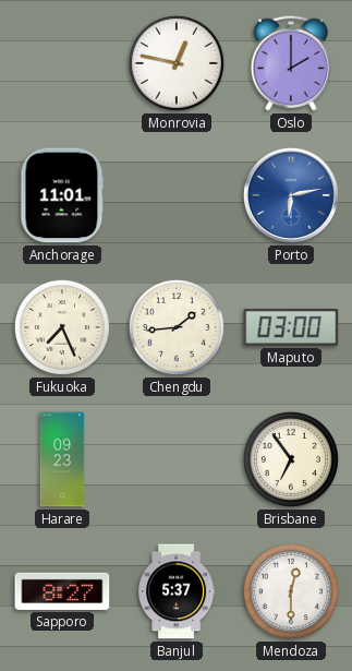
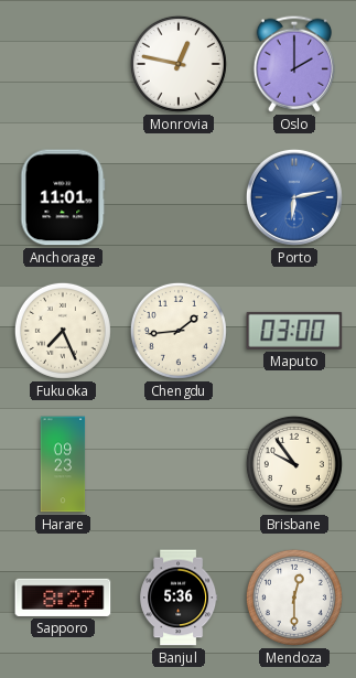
Brisbane: 6:54 -> 9:54
Banjul: 5:37 -> 5:36
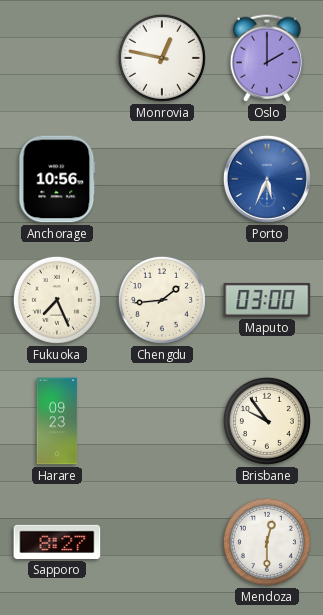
Anchorage: 11:01 -> 10:56
Porto: 6:13 -> 5:34
Banjul: 5:36 -> none
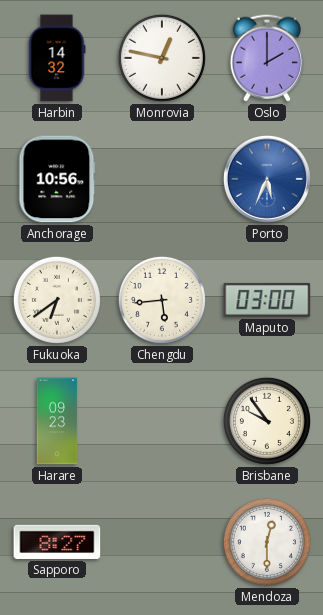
Harbin: none -> 14:32
Fukuoka: 7:26 -> 6:39
Chengdu: 1:44 -> 5:44
